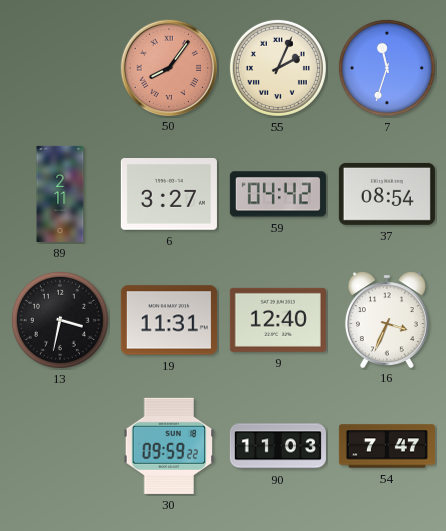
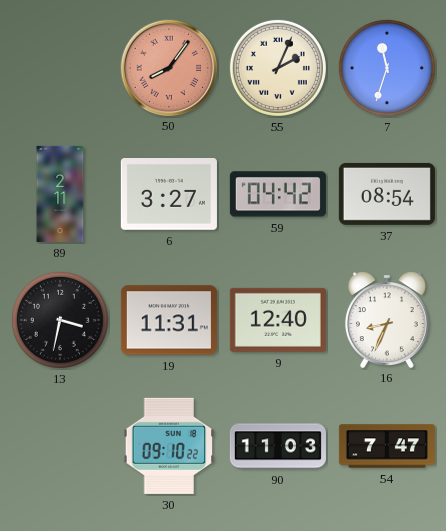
16: 3:34 -> 8:34
30: 09:59 -> 09:10
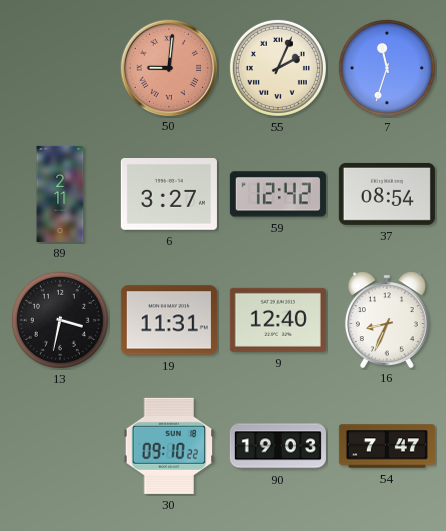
50: 8:06 -> 9:01
59: 04:42 -> 12:42
90: 11:03 -> 19:03
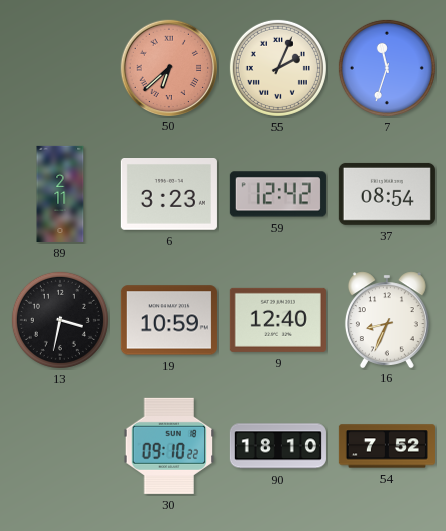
50: 9:01 -> 6:38
6: 3:27 -> 3:23
19: 11:31 -> 10:59
90: 19:03 -> 18:10
54: 7:47 -> 7:52
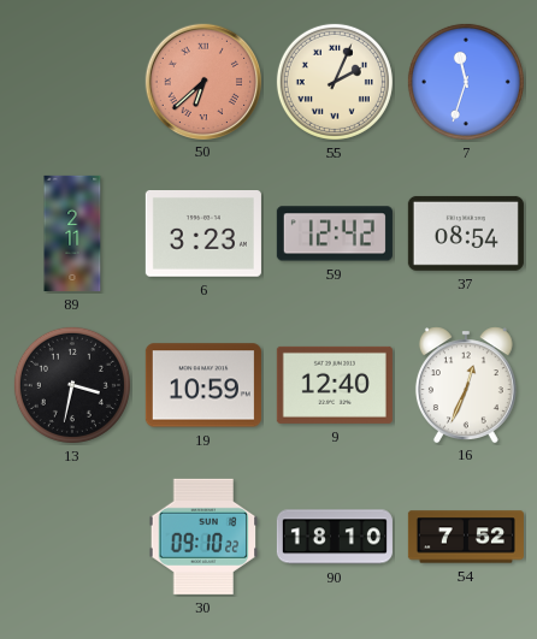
16: 8:34 -> 12:34
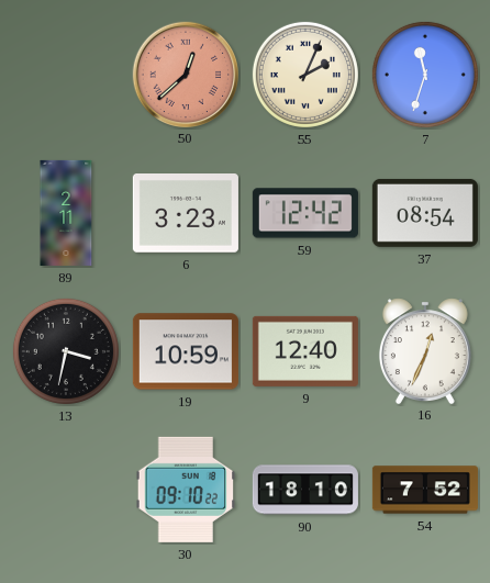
50: 6:38 -> 12:38
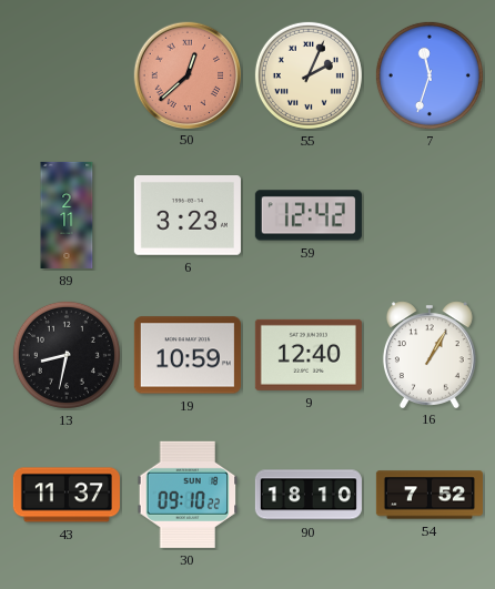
37: 08:54 -> none
13: 3:32 -> 8:32
16: 12:34 -> 1:05
43: none -> 11:37
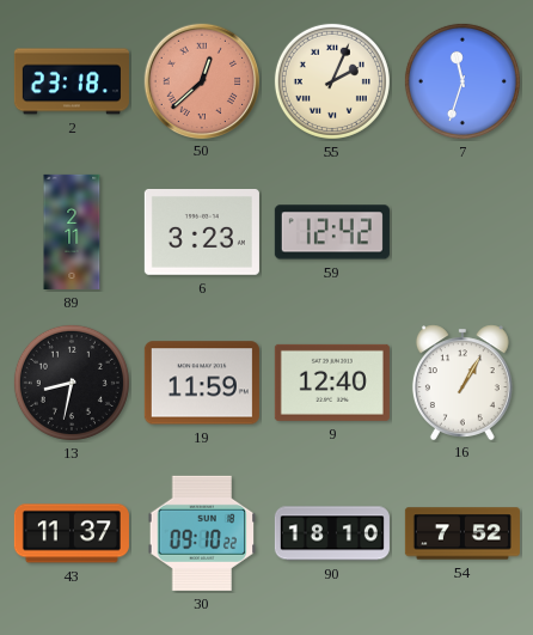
2: none -> 23:18
19: 10:59 -> 11:59
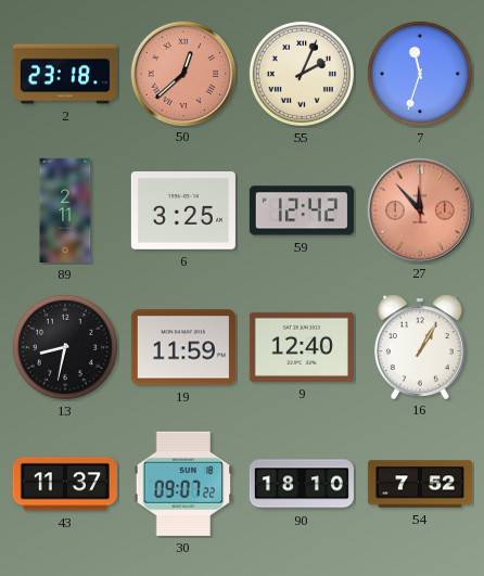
6: 3:23 -> 3:25
27: none -> 11:53
30: 09:10 -> 09:07
